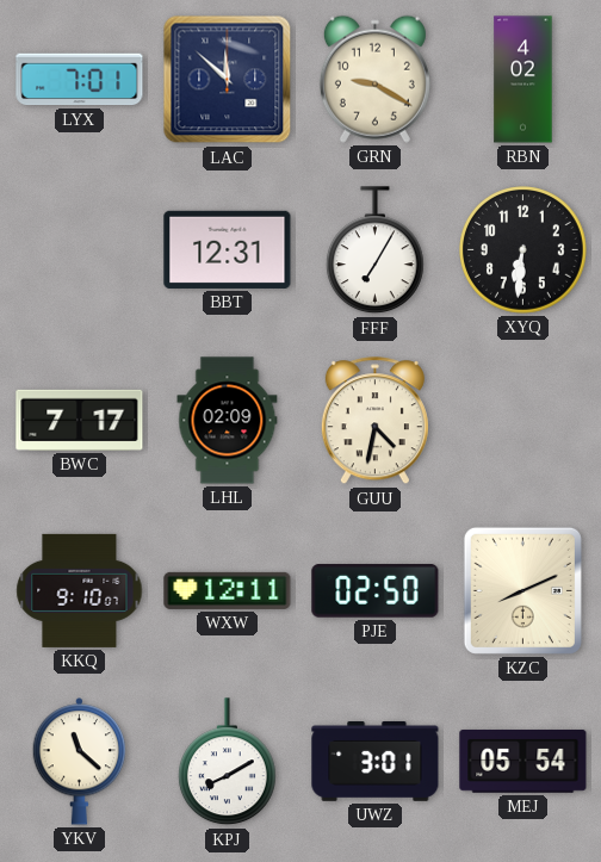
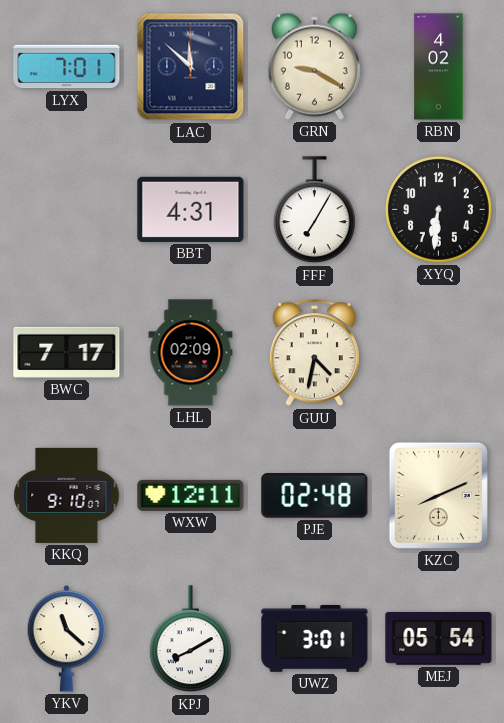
BBT: 12:31 -> 4:31
PJE: 02:50 -> 02:48
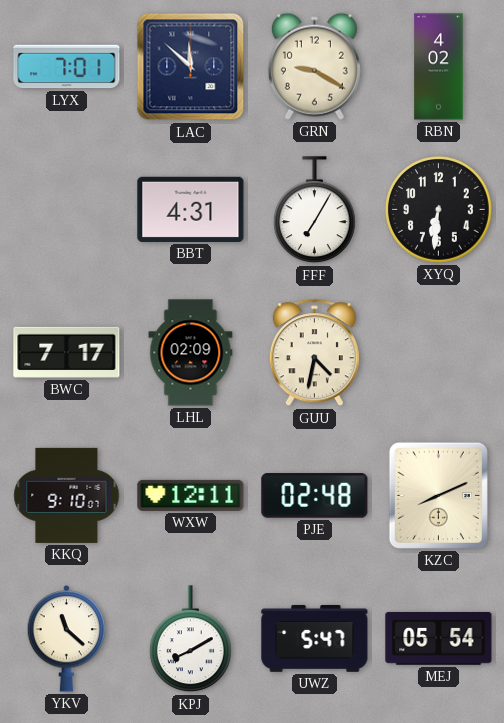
UWZ: 3:01 -> 5:47
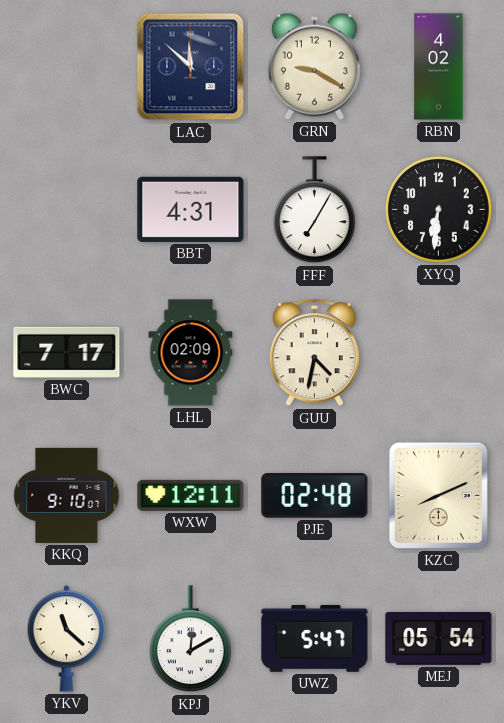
LYX: 7:01 -> none
KPJ: 8:10 -> 12:10
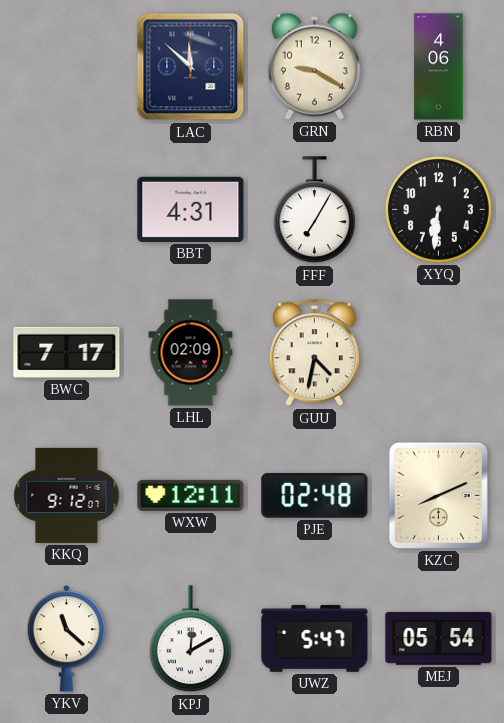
RBN: 4:02 -> 4:06
KKQ: 9:10 -> 9:12
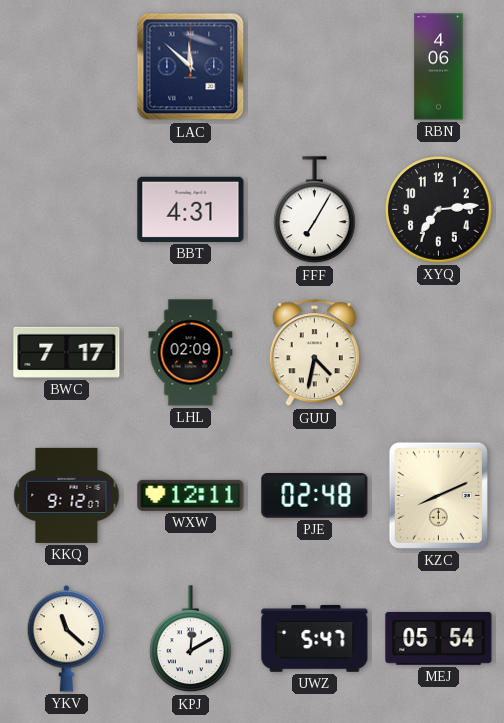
GRN: 9:20 -> none
XYQ: 6:31 -> 7:14
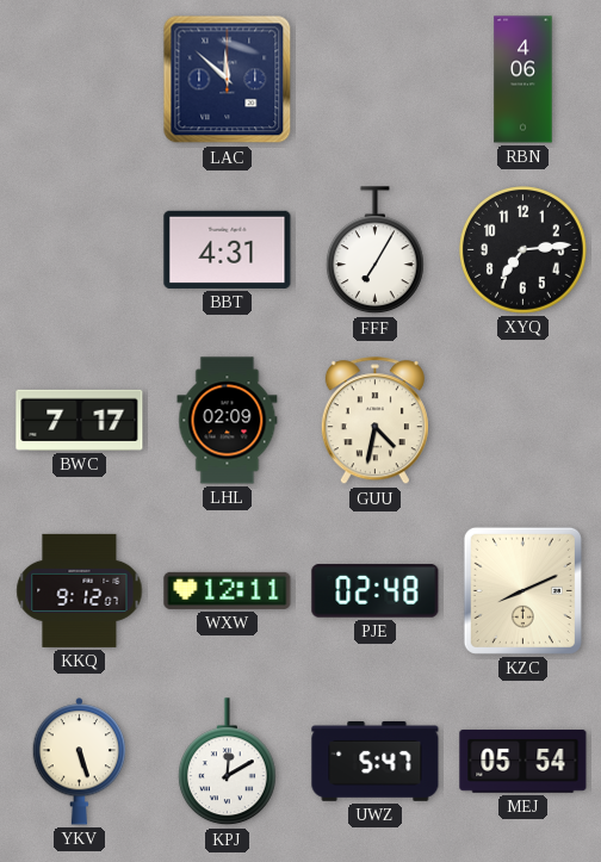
YKV: 11:22 -> 5:27
